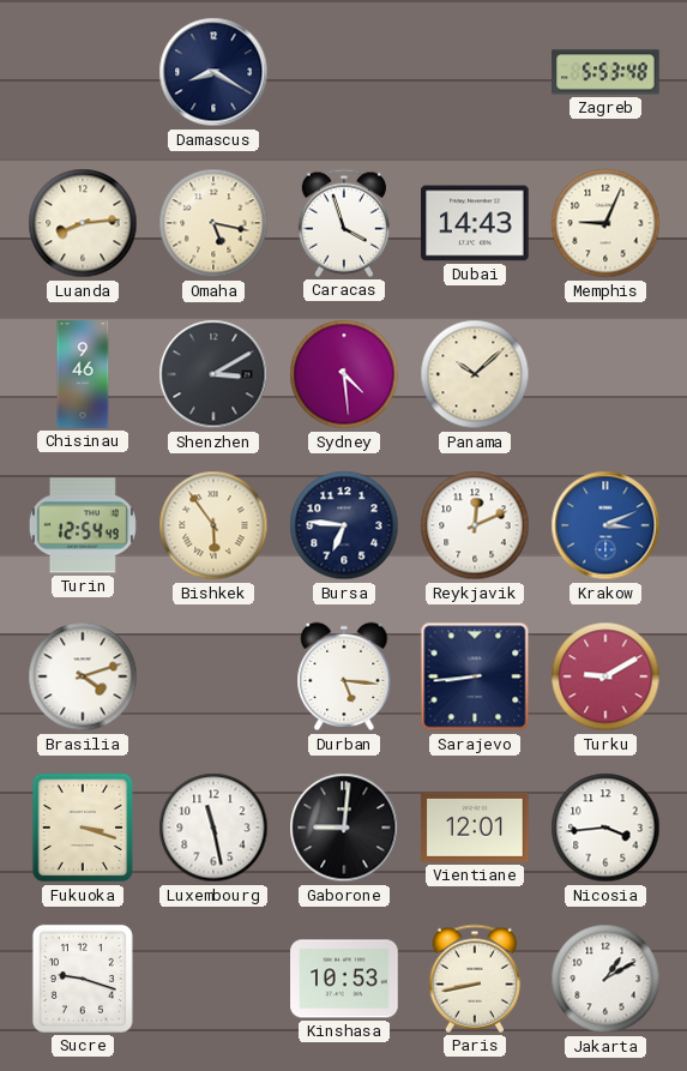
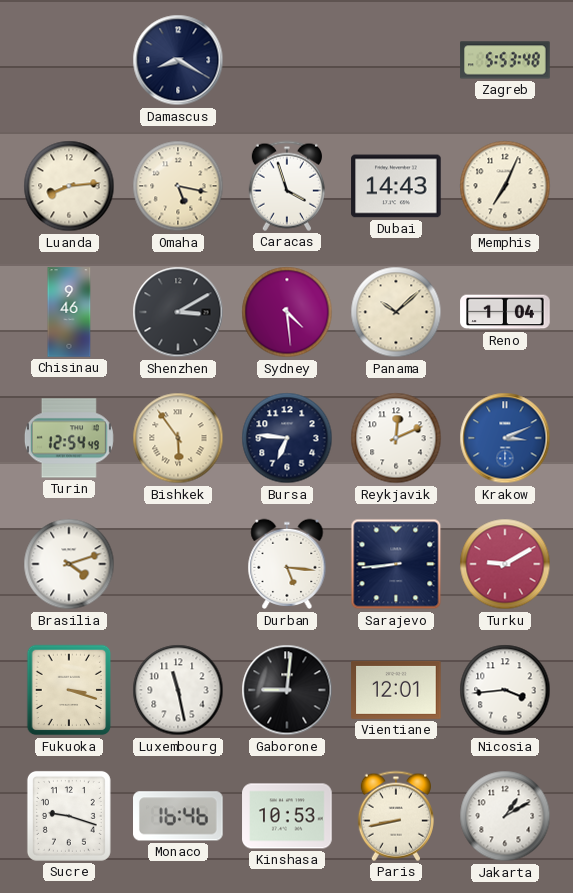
Memphis: 9:04 -> 7:04
Reno: none -> 1:04
Monaco: none -> 16:46
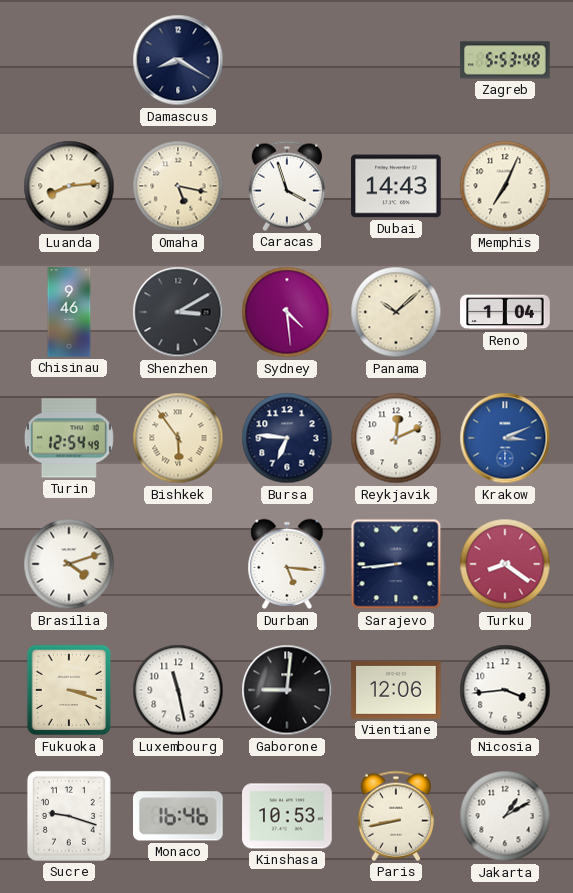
Turku: 9:10 -> 8:21
Vientiane: 12:01 -> 12:06
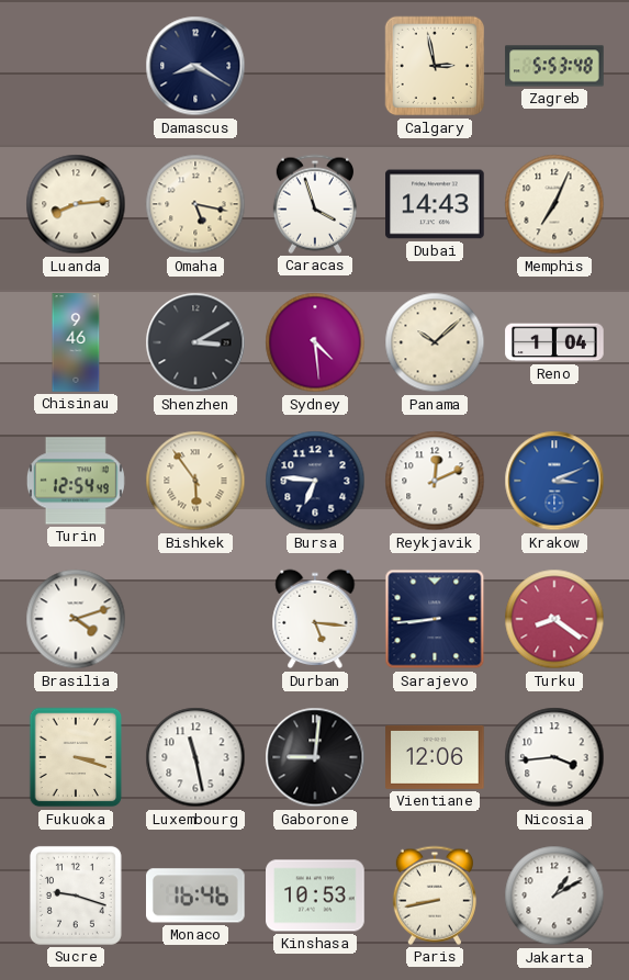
Calgary: none -> 2:58
